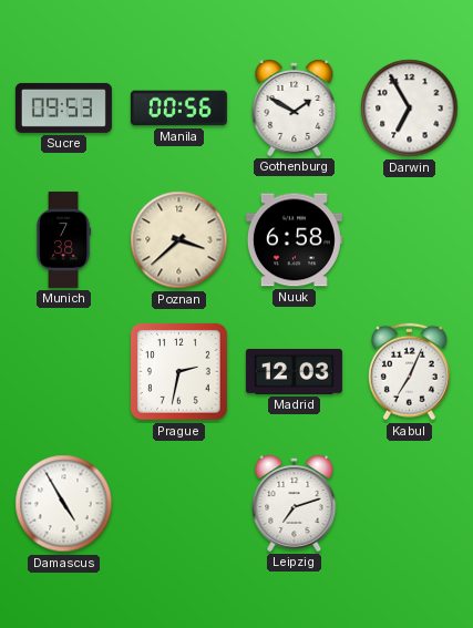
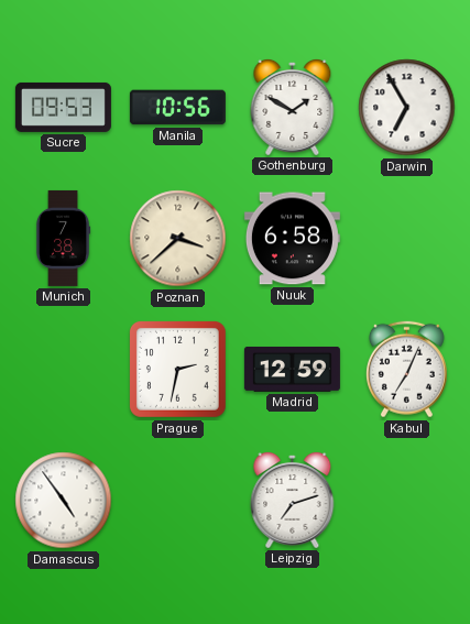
Manila: 00:56 -> 10:56
Madrid: 12:03 -> 12:59
Damascus: 4:55 -> 4:54
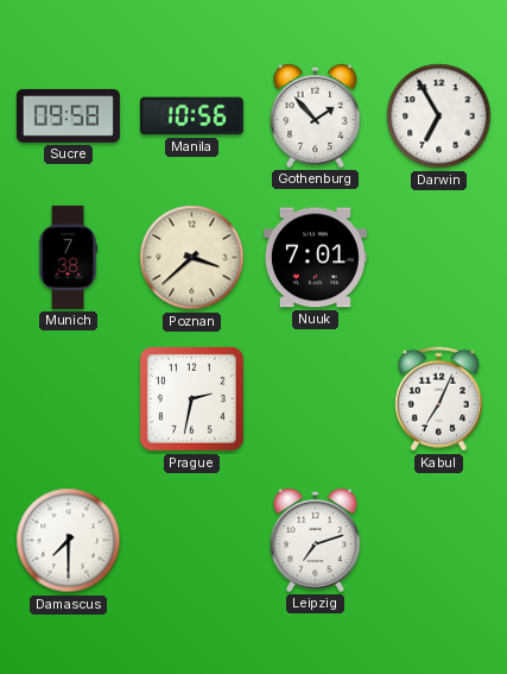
Sucre: 09:53 -> 09:58
Gothenburg: 1:50 -> 1:53
Nuuk: 6:58 -> 7:01
Madrid: 12:59 -> none
Damascus: 4:54 -> 7:30
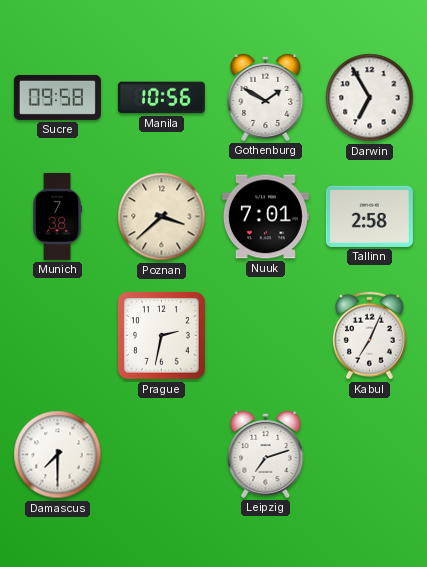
Gothenburg: 1:53 -> 1:50
Tallinn: none -> 2:58
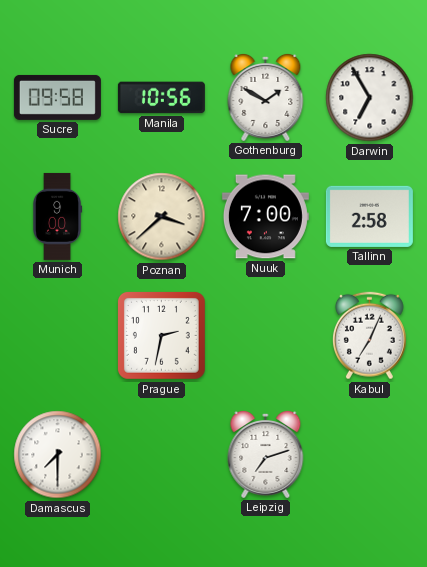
Munich: 7:38 -> 9:00
Nuuk: 7:01 -> 7:00
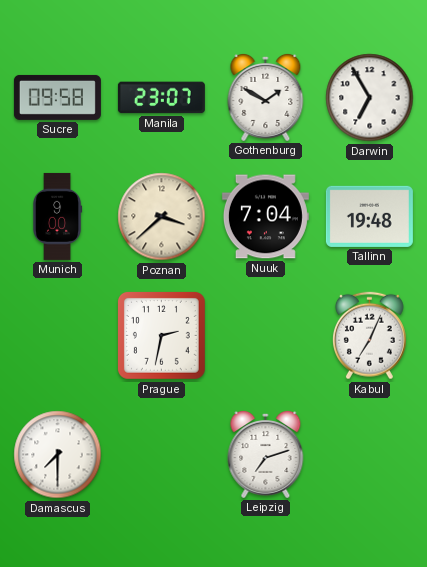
Manila: 10:56 -> 23:07
Nuuk: 7:00 -> 7:04
Tallinn: 2:58 -> 19:48
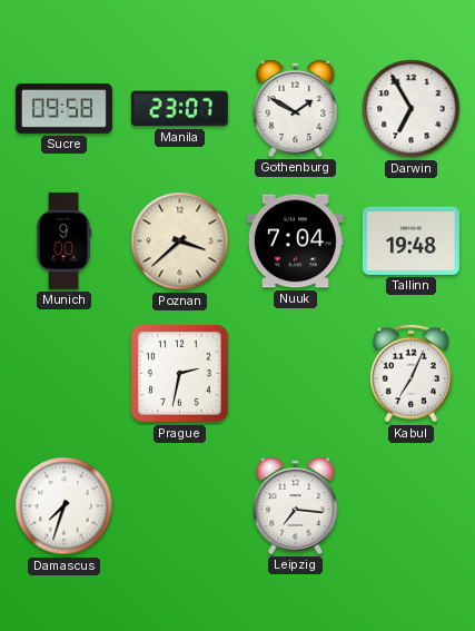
Damascus: 7:30 -> 7:33
Leipzig: 7:12 -> 7:16
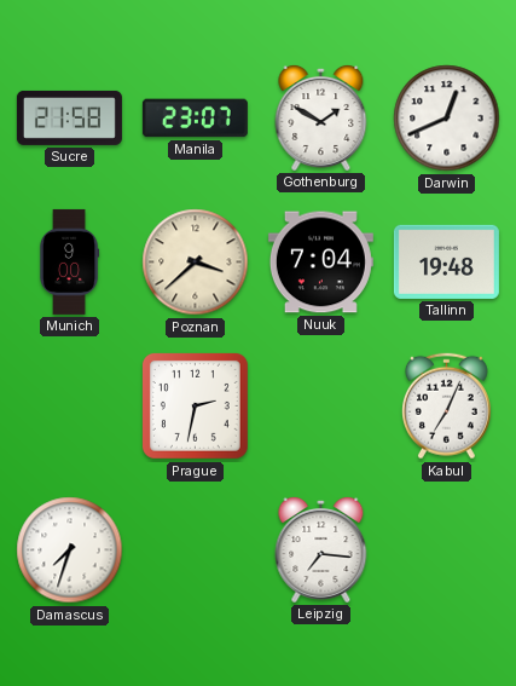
Sucre: 09:58 -> 21:58
Darwin: 6:55 -> 12:41
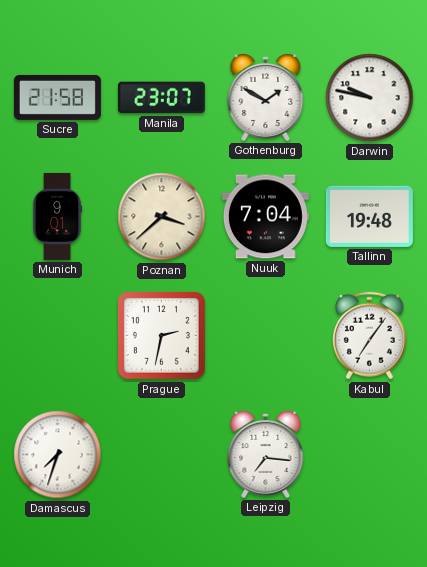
Darwin: 12:41 -> 9:47
Munich: 9:00 -> 9:01
Kabul: 7:04 -> 7:06
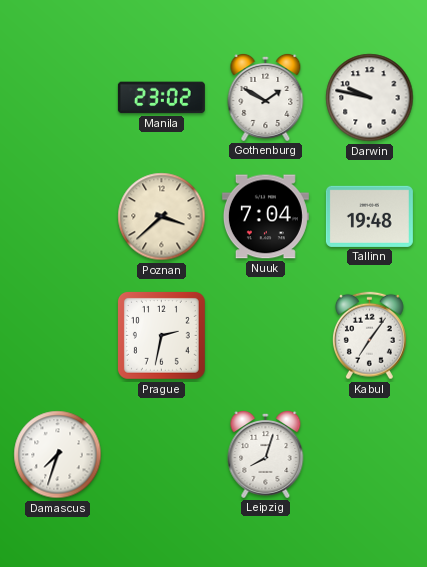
Sucre: 21:58 -> none
Manila: 23:07 -> 23:02
Munich: 9:01 -> none
Leipzig: 7:16 -> 8:03
